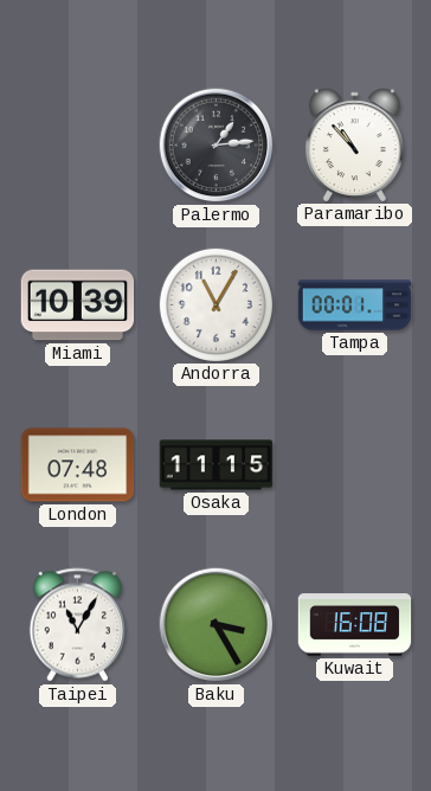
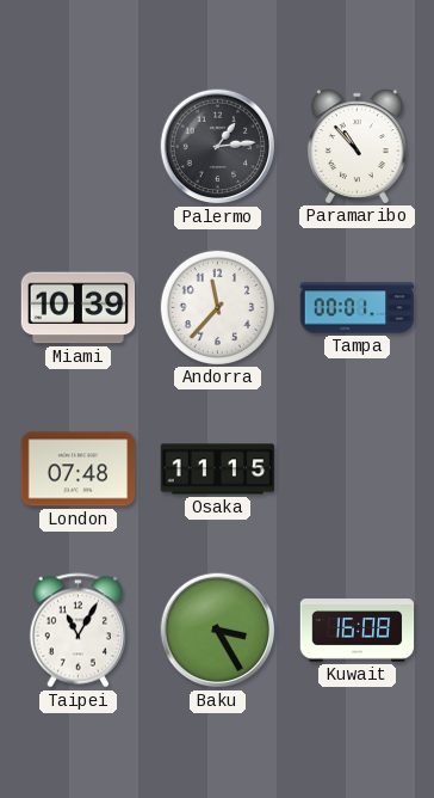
Andorra: 11:05 -> 11:37
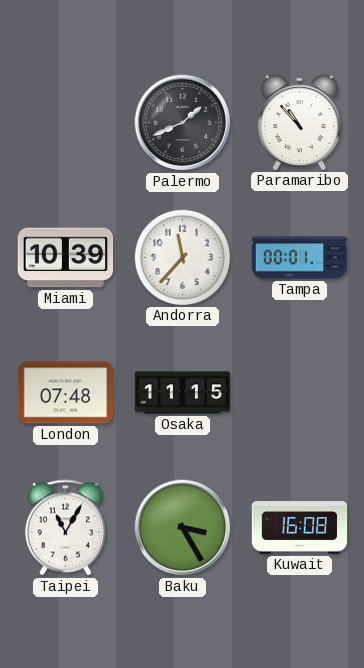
Palermo: 1:14 -> 1:41
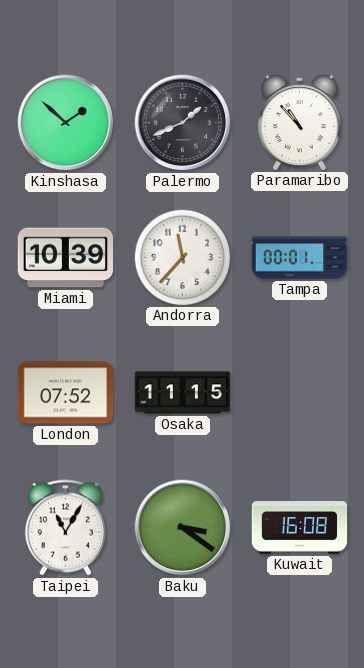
Kinshasa: none -> 1:52
London: 07:48 -> 07:52
Baku: 3:25 -> 3:21
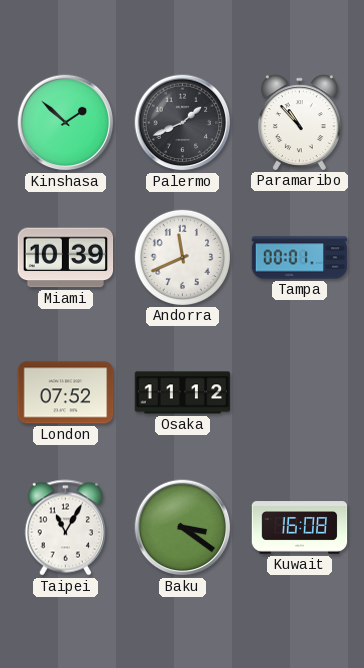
Andorra: 11:37 -> 11:41
Osaka: 11:15 -> 11:12
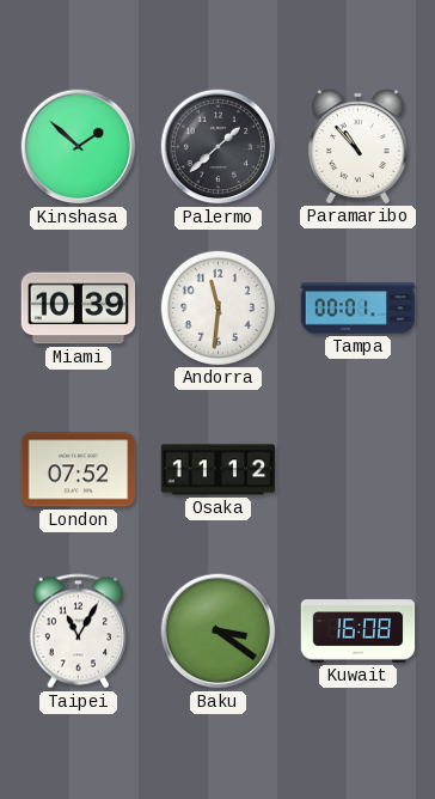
Palermo: 1:41 -> 1:38
Andorra: 11:41 -> 11:31
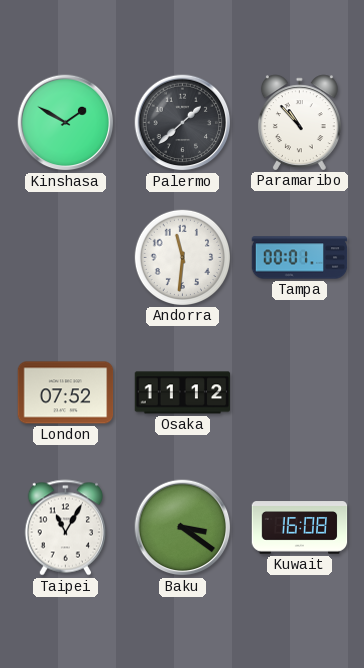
Kinshasa: 1:52 -> 1:50
Miami: 10:39 -> none
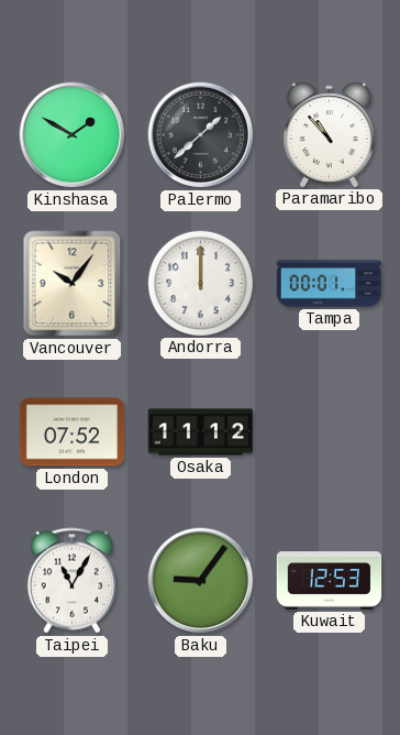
Vancouver: none -> 10:06
Andorra: 11:31 -> 12:00
Baku: 3:21 -> 9:06
Kuwait: 16:08 -> 12:53
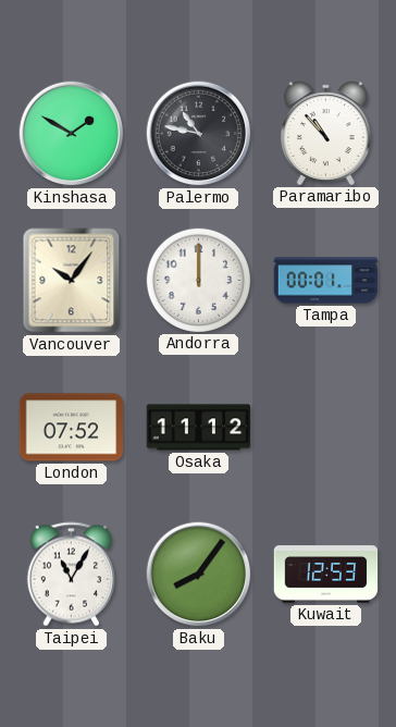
Palermo: 1:38 -> 10:47
Baku: 9:06 -> 8:06
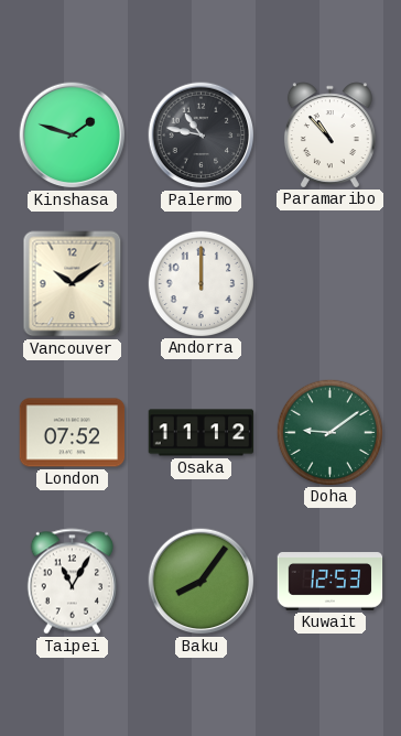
Kinshasa: 1:50 -> 1:48
Vancouver: 10:06 -> 10:09
Tampa: 00:01 -> none
Doha: none -> 9:09
